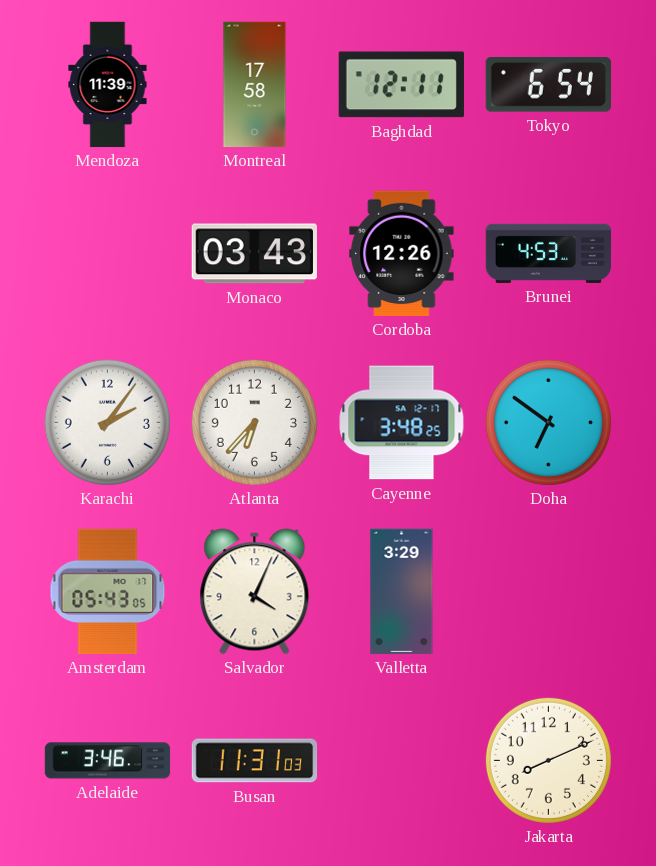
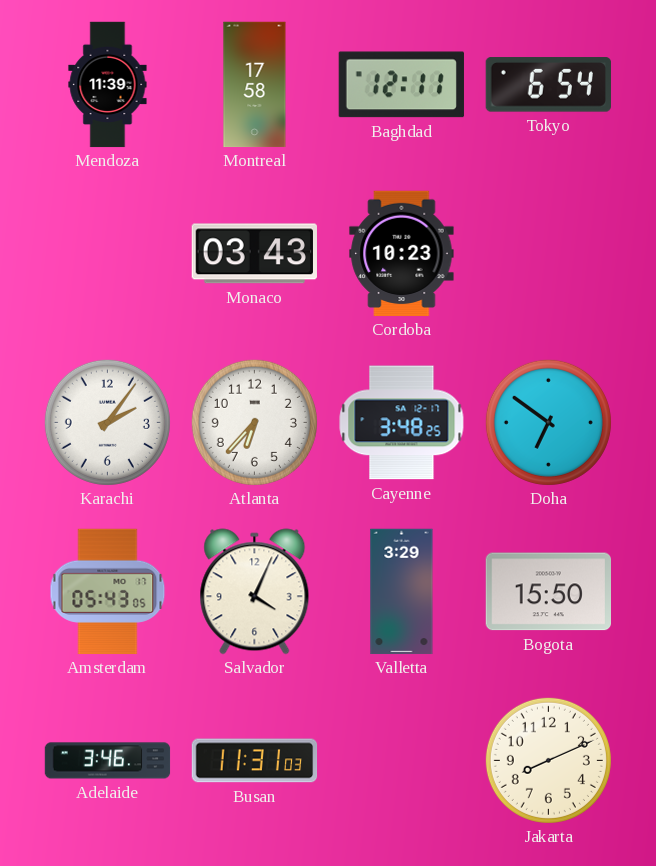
Cordoba: 12:26 -> 10:23
Brunei: 4:53 -> none
Bogota: none -> 15:50
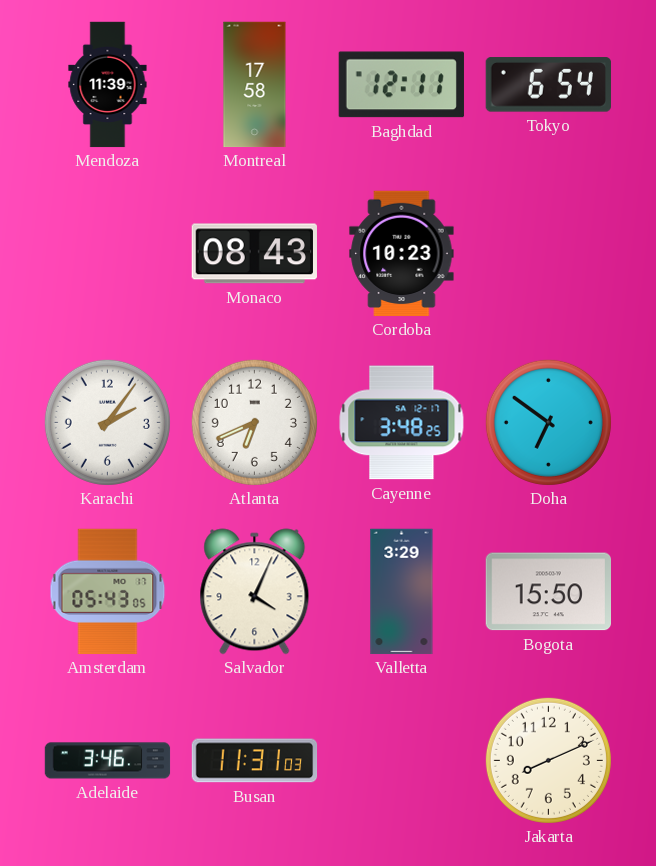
Monaco: 03:43 -> 08:43
Atlanta: 6:37 -> 6:41
